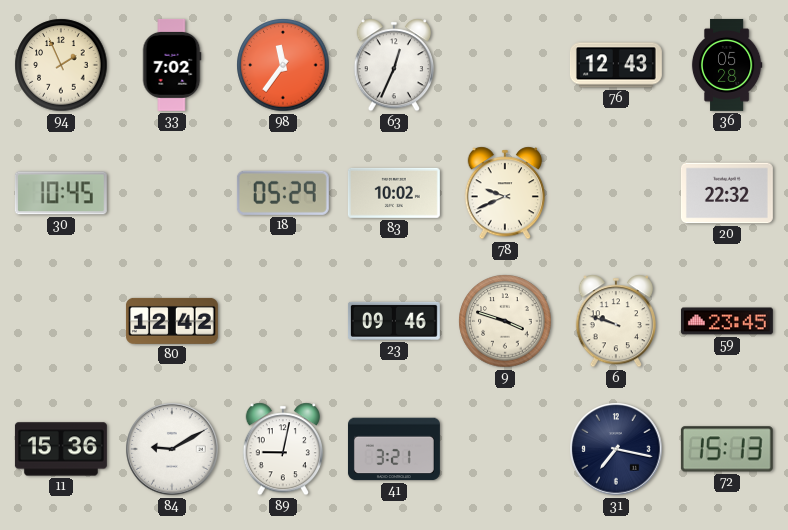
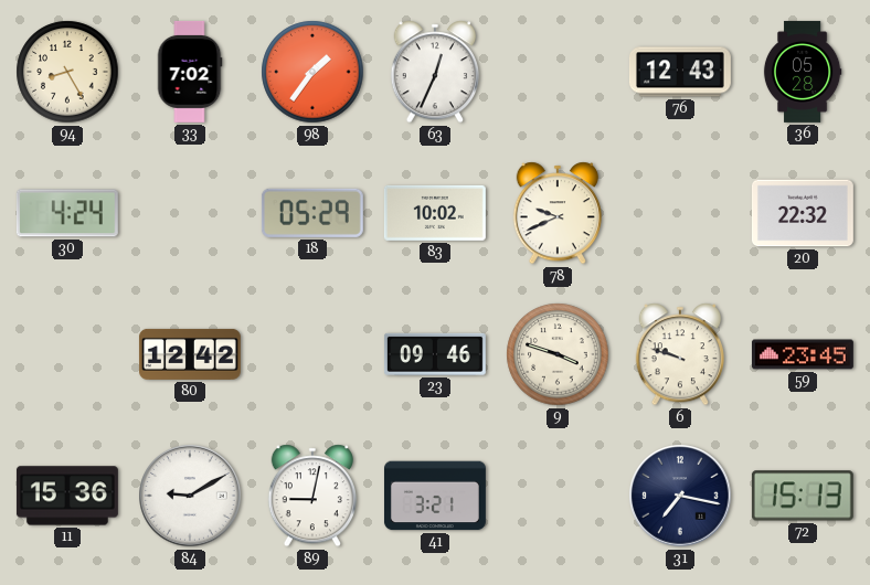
94: 1:56 -> 8:25
98: 11:36 -> 1:36
30: 10:45 -> 4:24
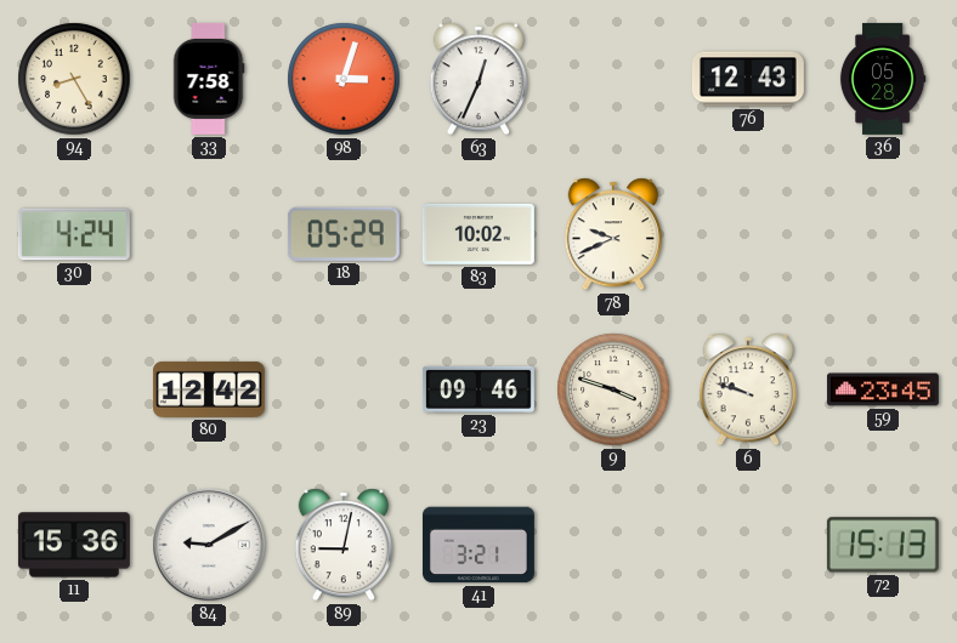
33: 7:02 -> 7:58
98: 1:36 -> 3:03
20: 22:32 -> none
31: 7:17 -> none
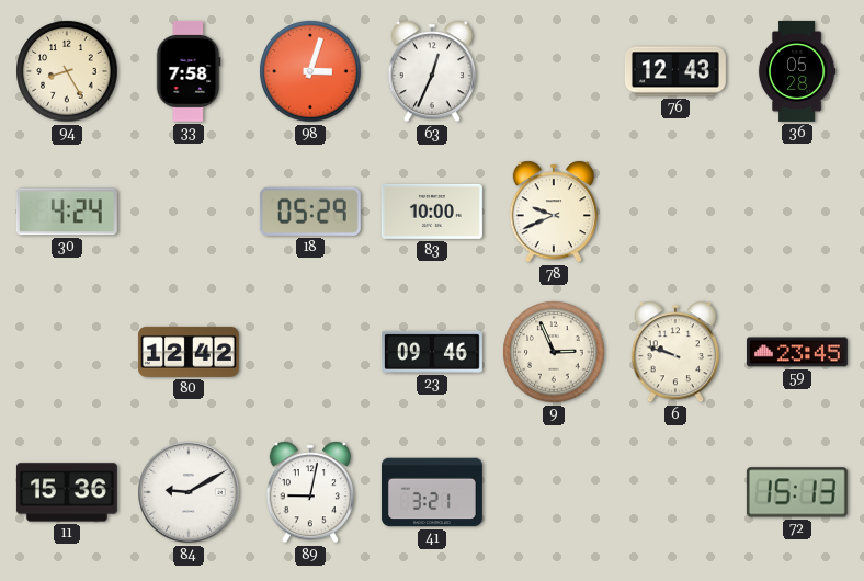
83: 10:02 -> 10:00
9: 3:48 -> 2:56
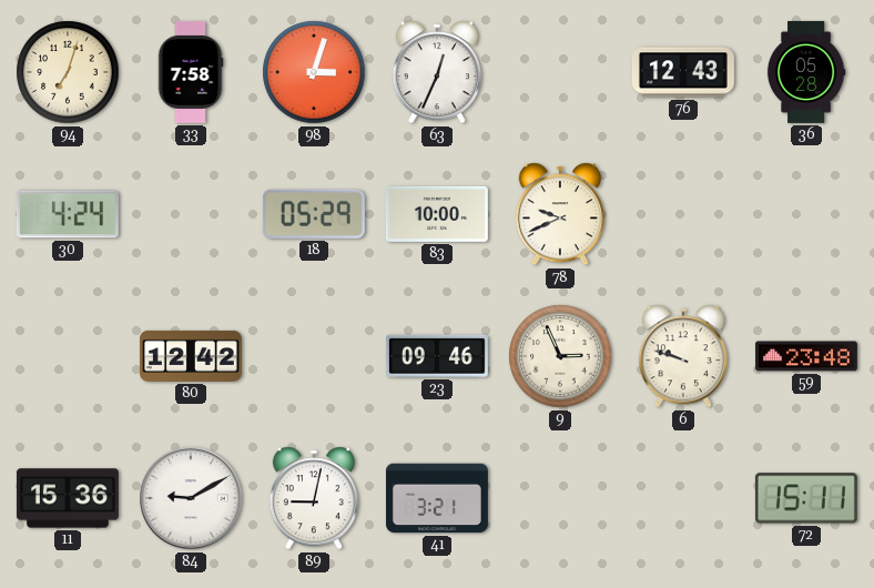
94: 8:25 -> 7:03
59: 23:45 -> 23:48
72: 15:13 -> 15:11
